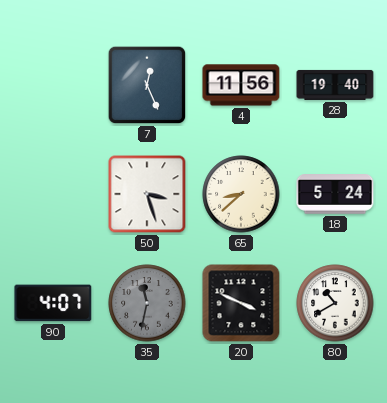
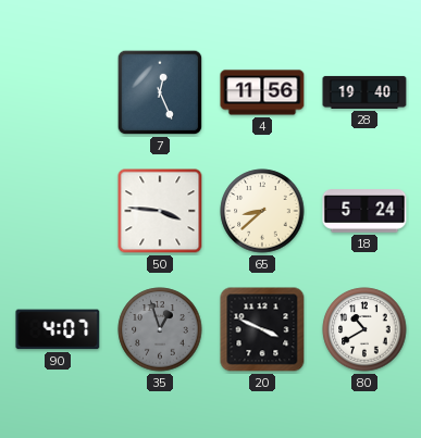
50: 3:27 -> 3:46
35: 11:32 -> 12:57
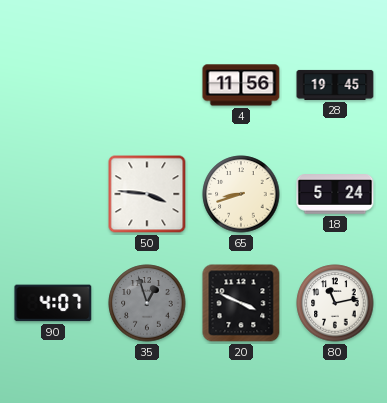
7: 12:26 -> none
28: 19:40 -> 19:45
65: 8:38 -> 8:42
80: 10:40 -> 11:13
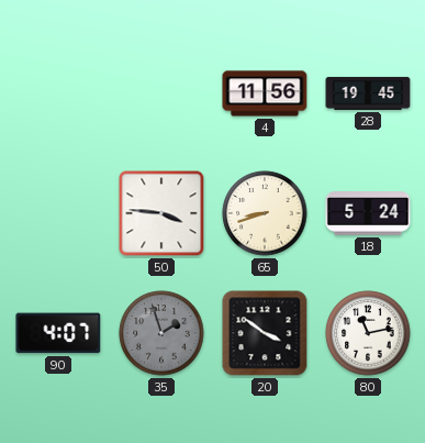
35: 12:57 -> 1:57
20: 3:49 -> 3:51
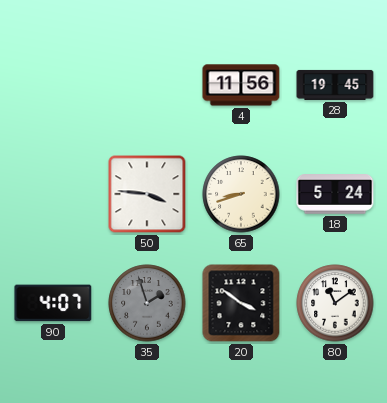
80: 11:13 -> 11:09
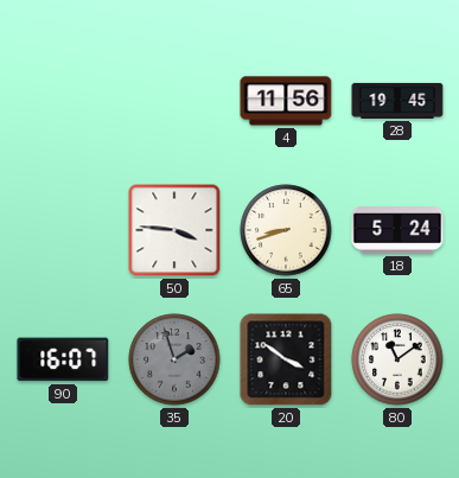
90: 4:07 -> 16:07
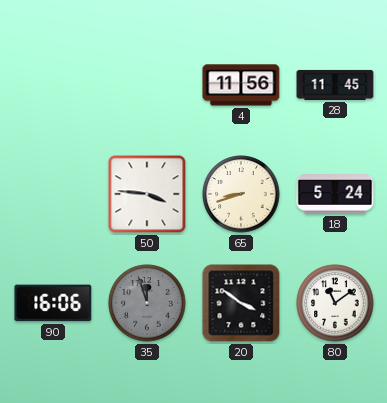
28: 19:45 -> 11:45
90: 16:07 -> 16:06
35: 1:57 -> 11:57
